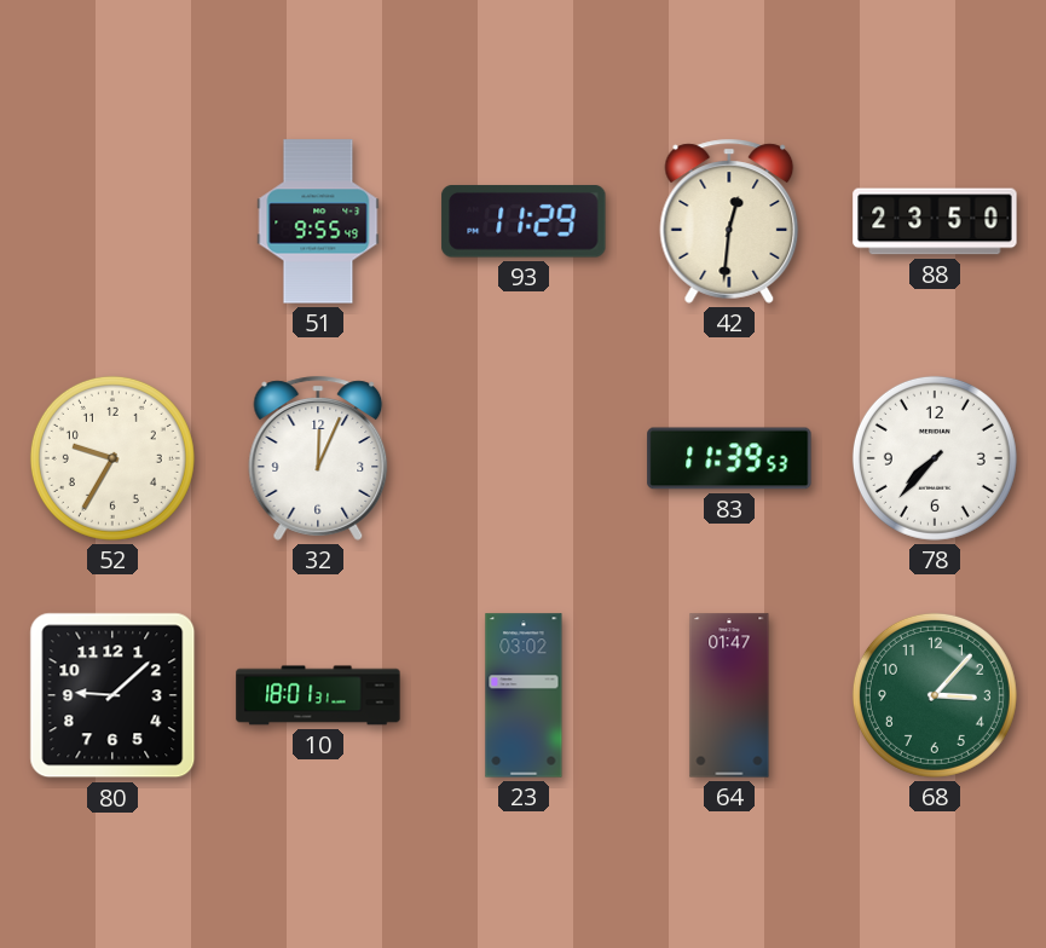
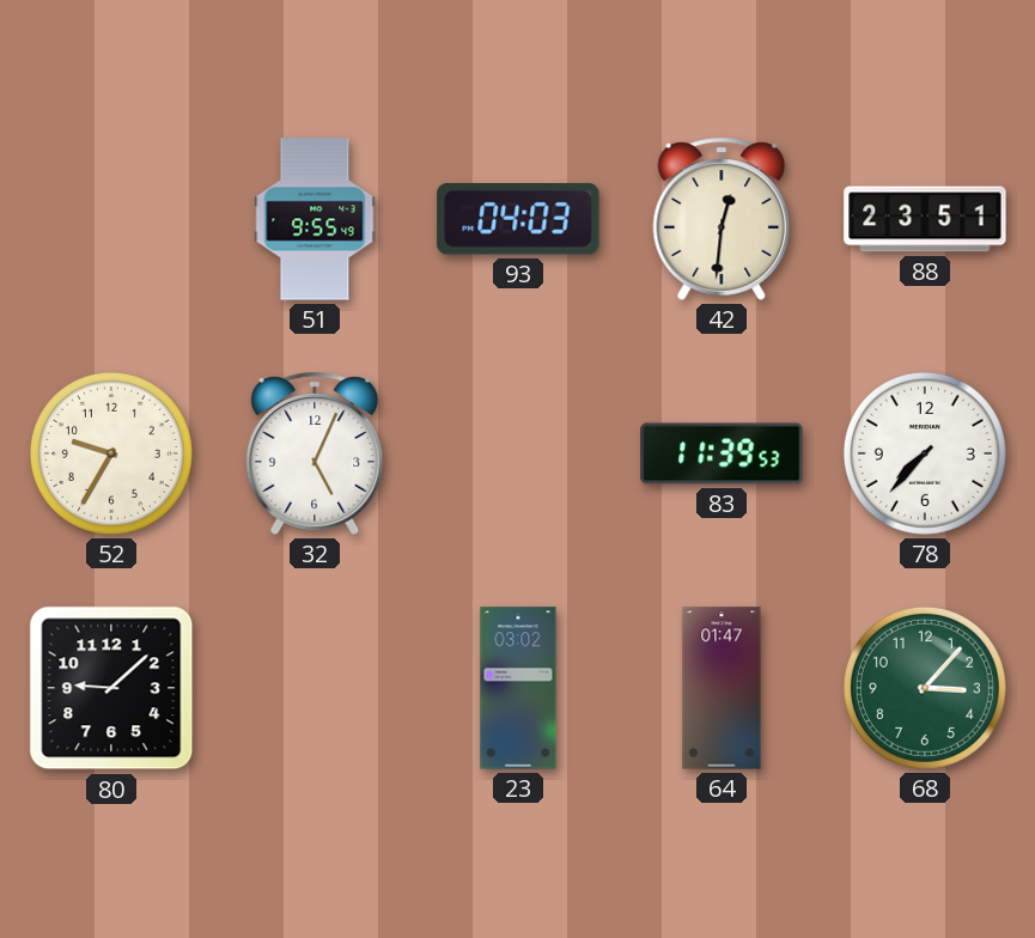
93: 11:29 -> 04:03
88: 23:50 -> 23:51
32: 12:04 -> 5:04
10: 18:01 -> none
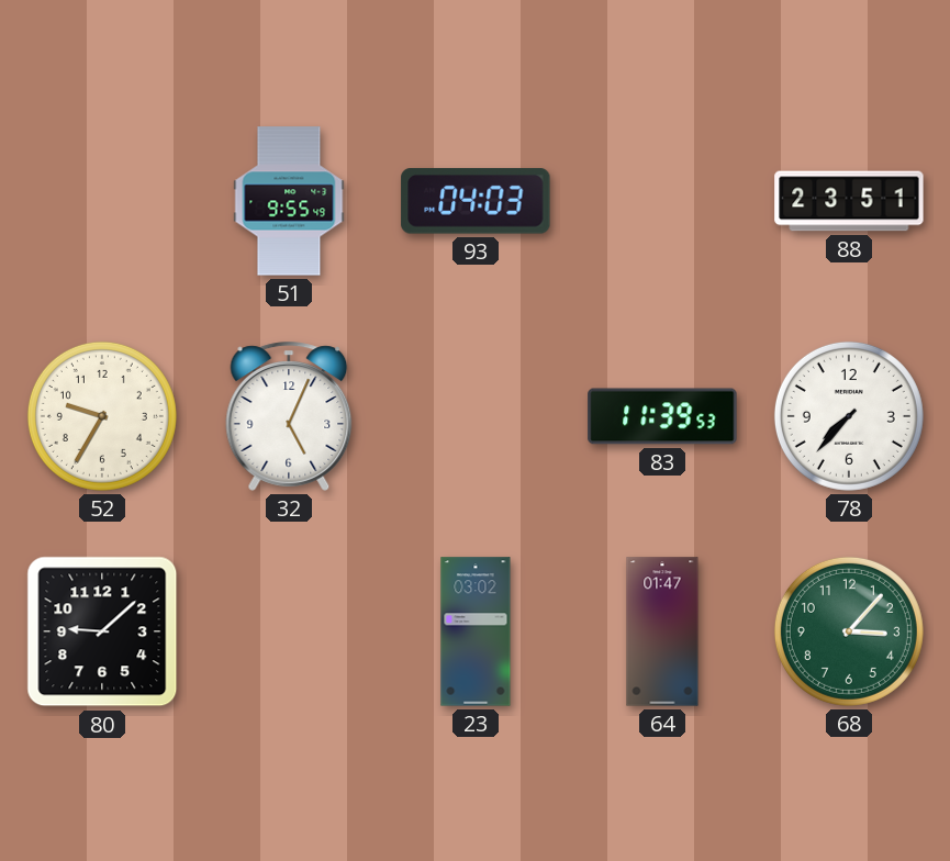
42: 12:31 -> none
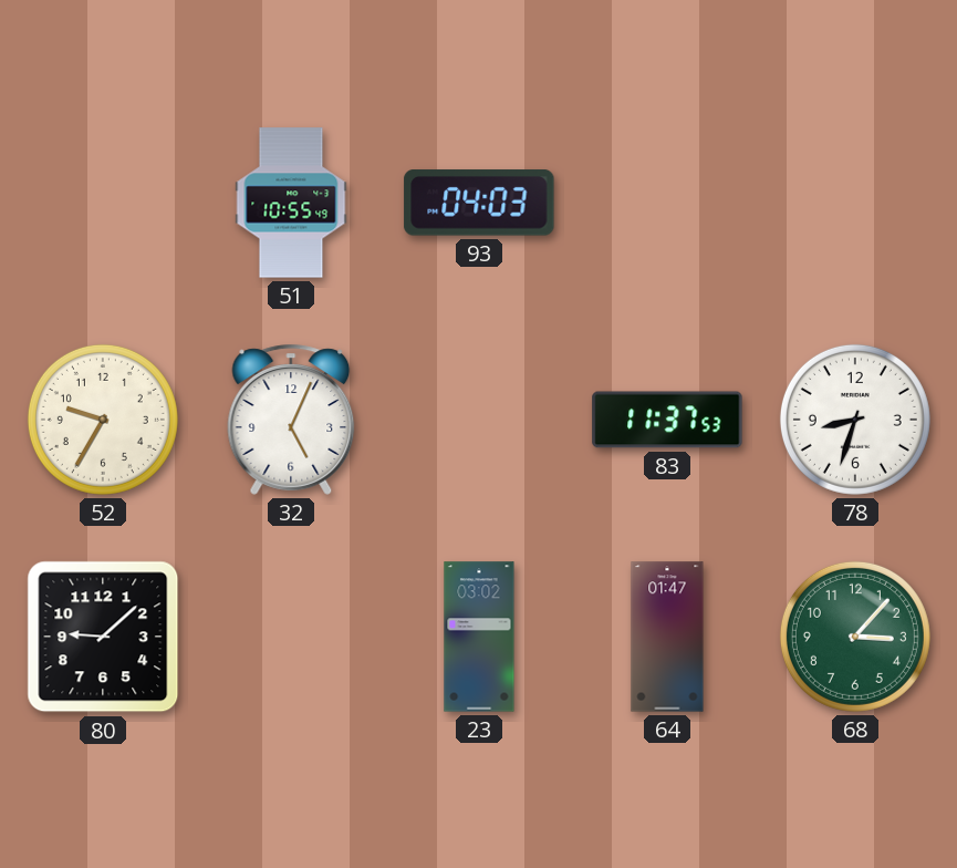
51: 9:55 -> 10:55
88: 23:51 -> none
83: 11:39 -> 11:37
78: 7:37 -> 8:33
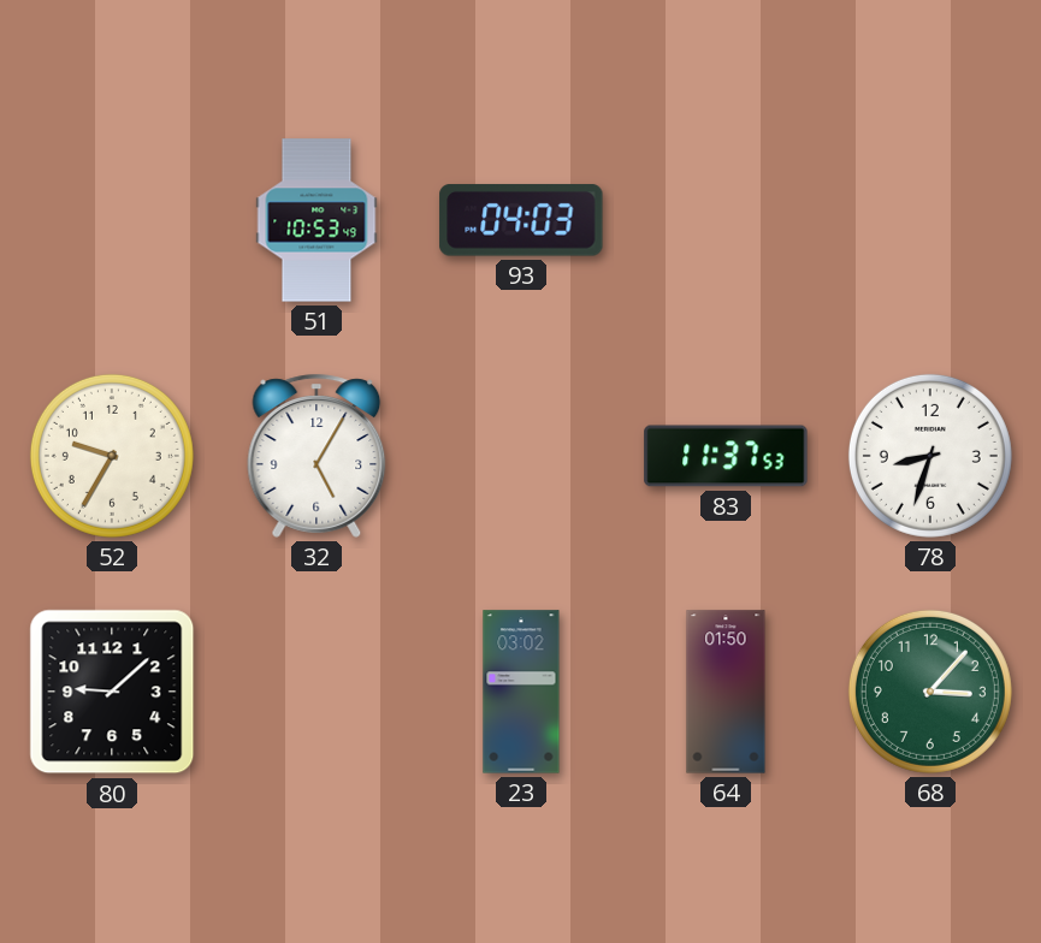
51: 10:55 -> 10:53
32: 5:04 -> 5:05
64: 01:47 -> 01:50
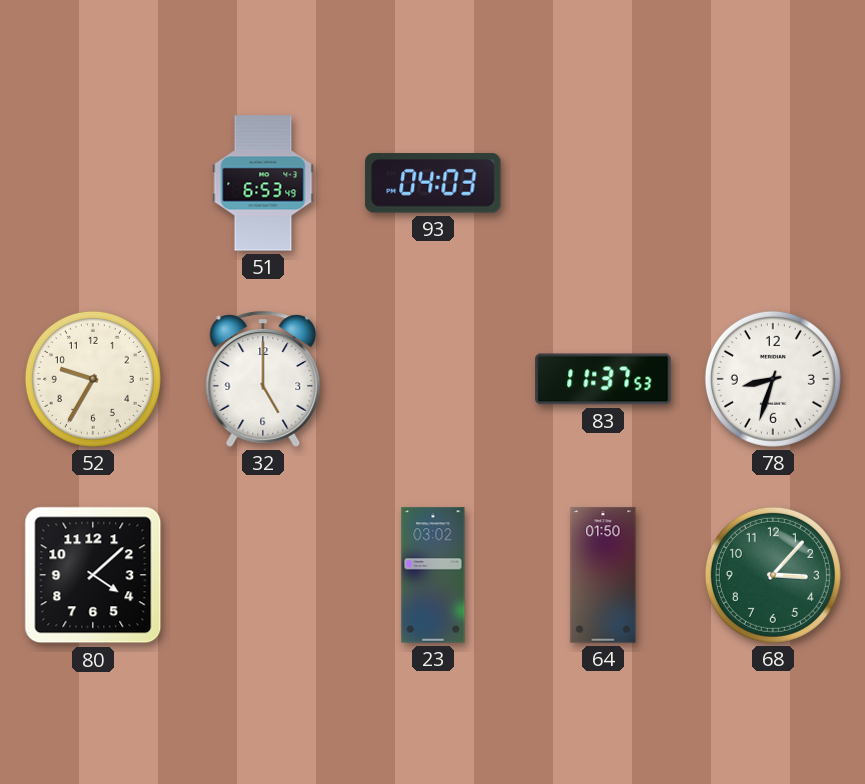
51: 10:53 -> 6:53
32: 5:05 -> 5:00
80: 9:08 -> 4:08
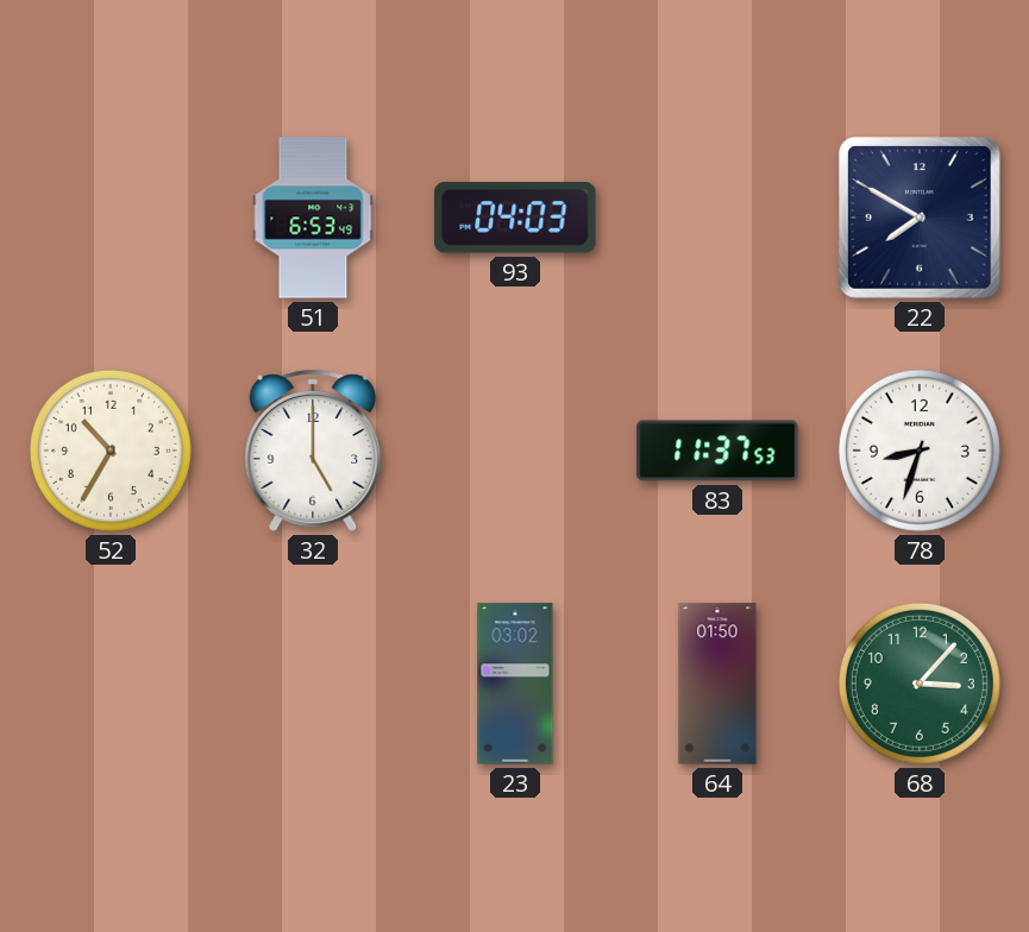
22: none -> 7:50
52: 9:35 -> 10:35
80: 4:08 -> none
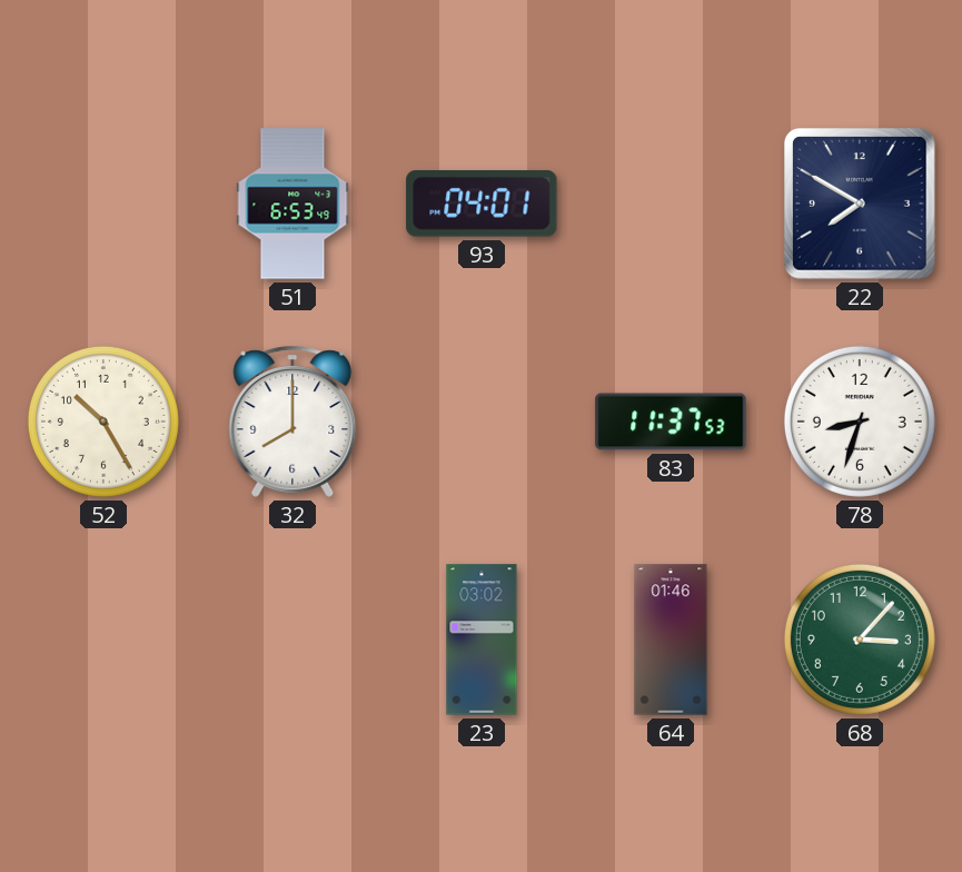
93: 04:03 -> 04:01
52: 10:35 -> 10:25
32: 5:00 -> 8:00
64: 01:50 -> 01:46
